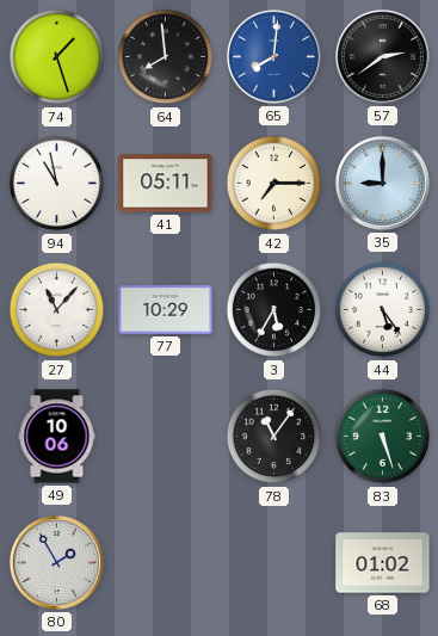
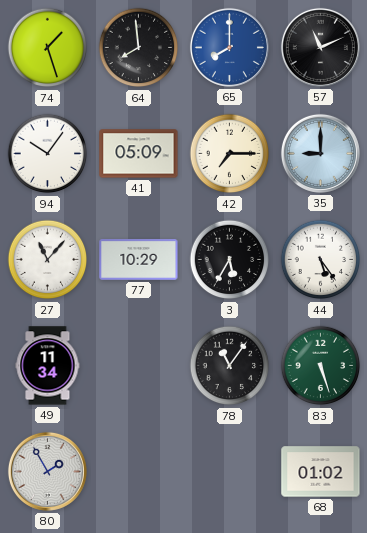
65: 8:01 -> 8:00
57: 2:39 -> 11:11
94: 10:58 -> 10:06
41: 05:11 -> 05:09
49: 10:06 -> 11:34
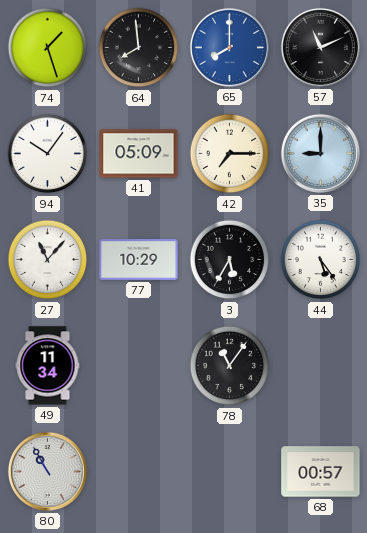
83: 5:27 -> none
80: 1:55 -> 10:55
68: 01:02 -> 00:57
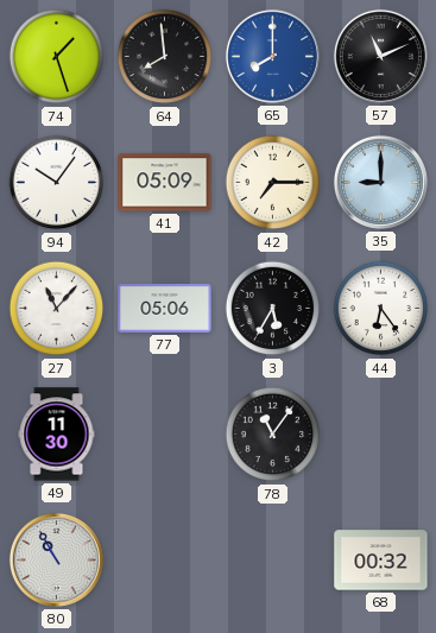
77: 10:29 -> 05:06
44: 5:24 -> 6:24
49: 11:34 -> 11:30
68: 00:57 -> 00:32
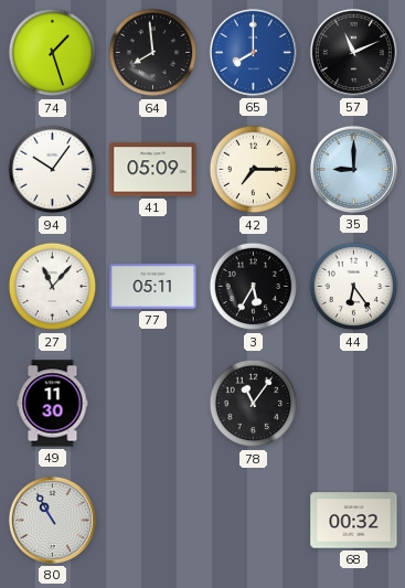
77: 05:06 -> 05:11
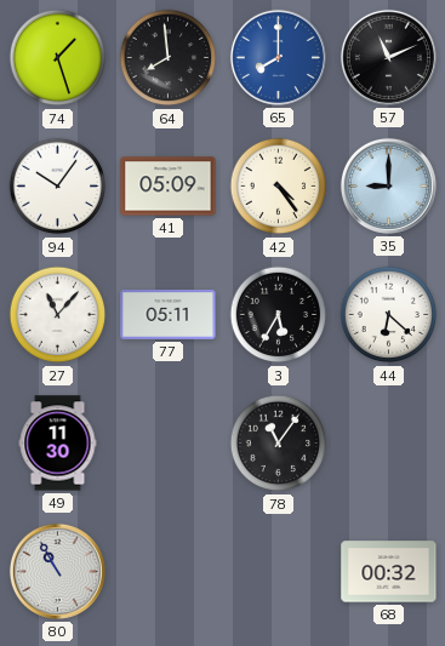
42: 7:15 -> 4:24
44: 6:24 -> 6:22
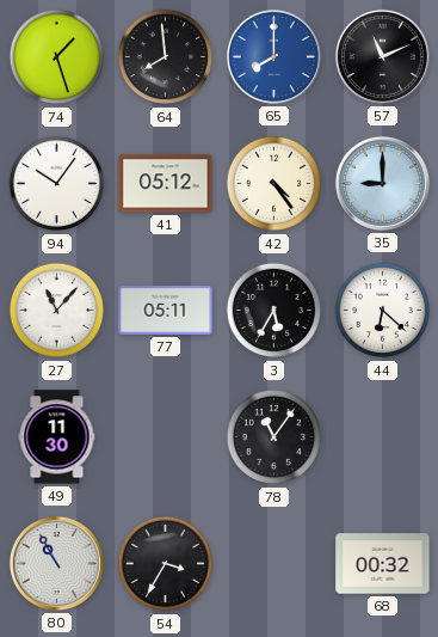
41: 05:09 -> 05:12
54: none -> 3:35
